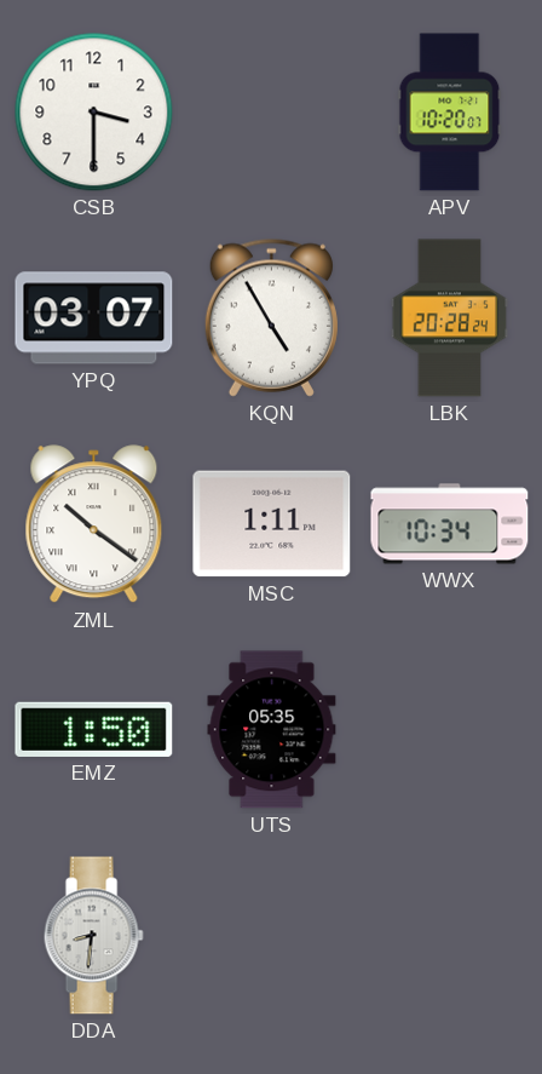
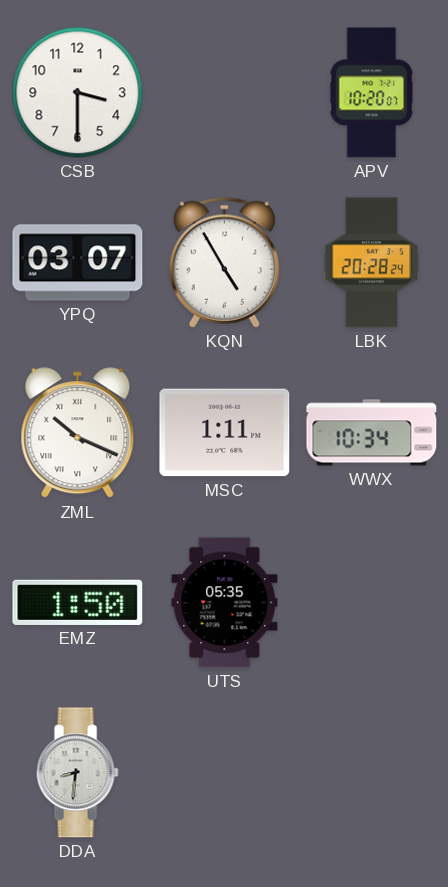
ZML: 10:21 -> 10:19
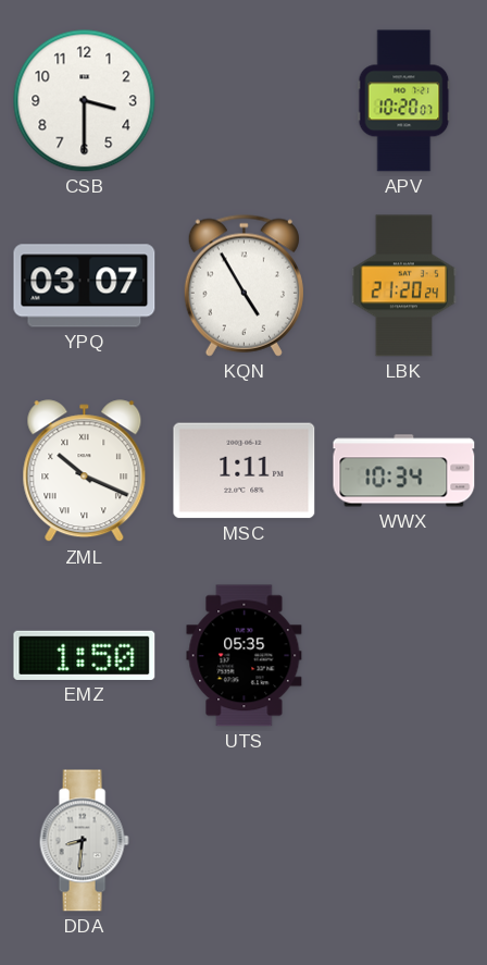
LBK: 20:28 -> 21:20
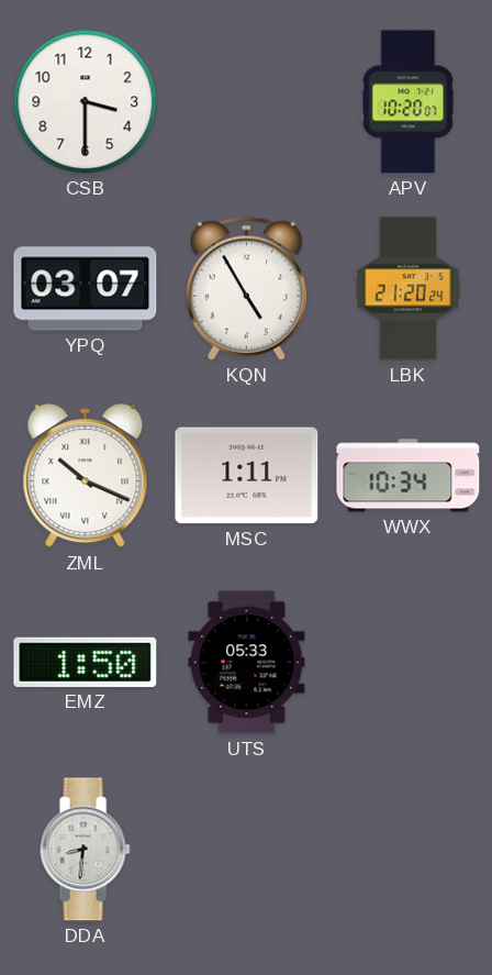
UTS: 05:35 -> 05:33
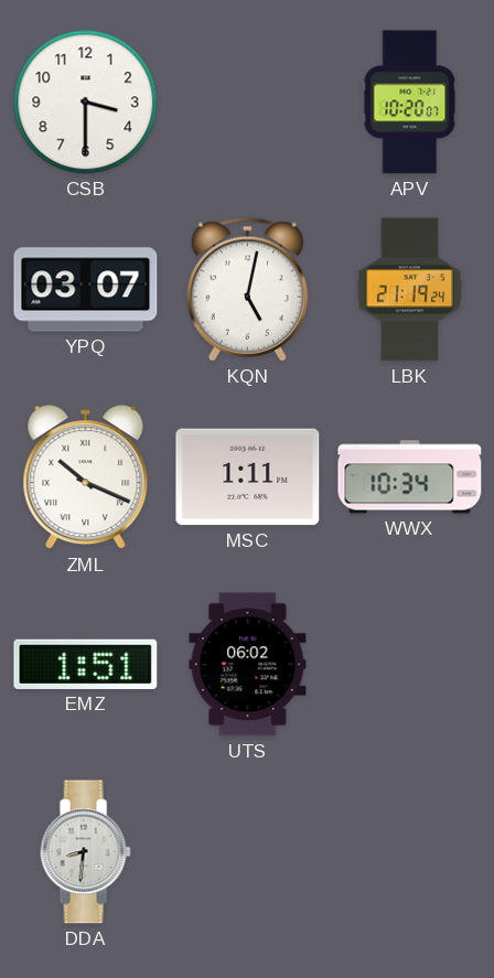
KQN: 4:55 -> 5:02
LBK: 21:20 -> 21:19
EMZ: 1:50 -> 1:51
UTS: 05:33 -> 06:02
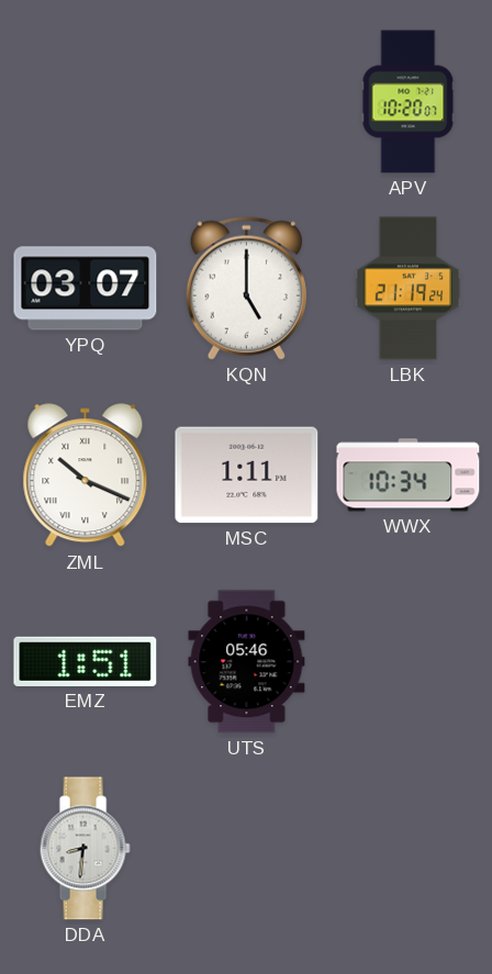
CSB: 3:30 -> none
KQN: 5:02 -> 5:00
UTS: 06:02 -> 05:46
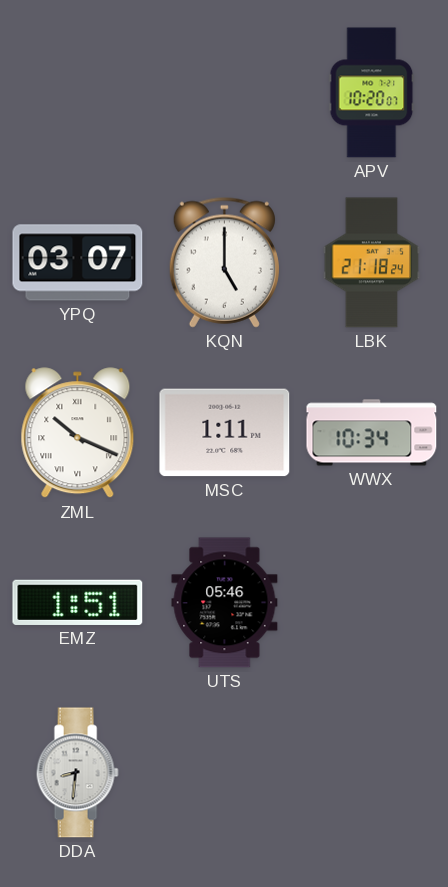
LBK: 21:19 -> 21:18
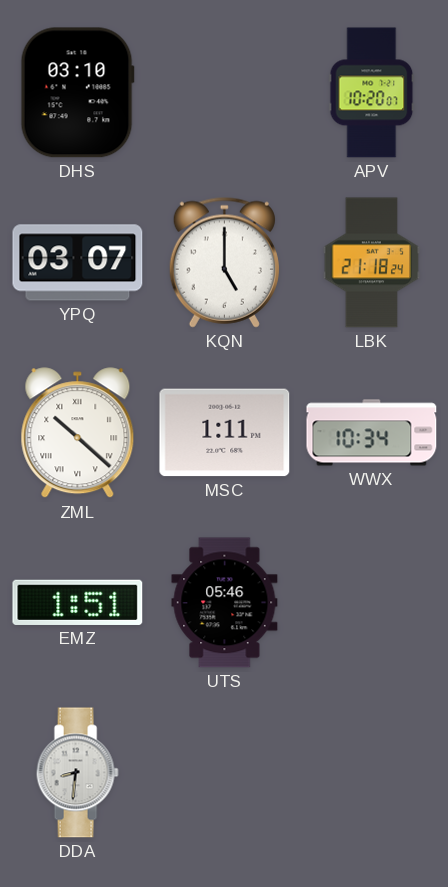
DHS: none -> 03:10
ZML: 10:19 -> 10:22
